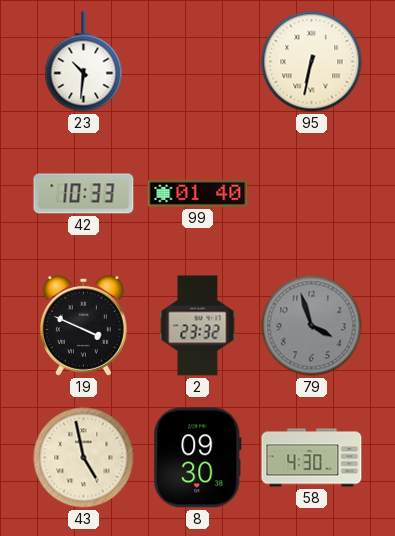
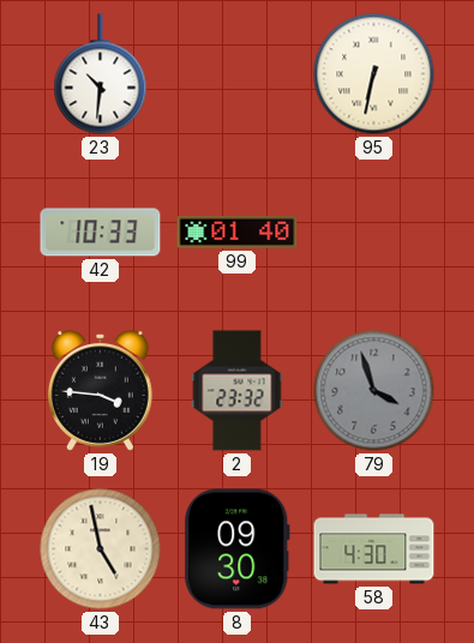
19: 3:49 -> 3:46
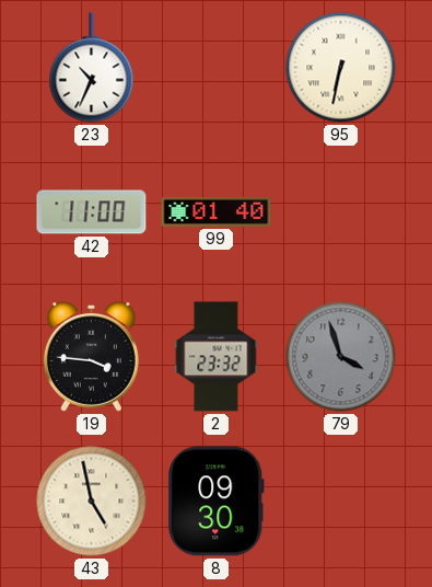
23: 10:31 -> 10:34
42: 10:33 -> 11:00
58: 4:30 -> none
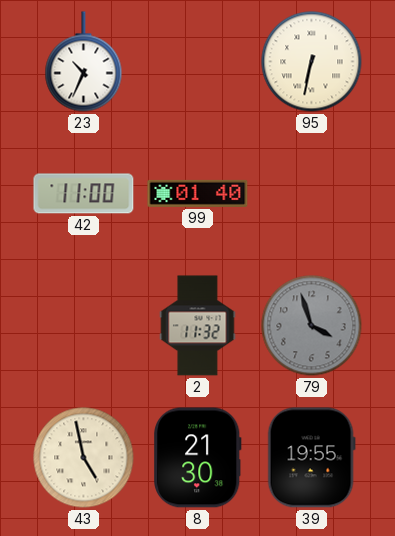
19: 3:46 -> none
2: 23:32 -> 11:32
8: 09:30 -> 21:30
39: none -> 19:55
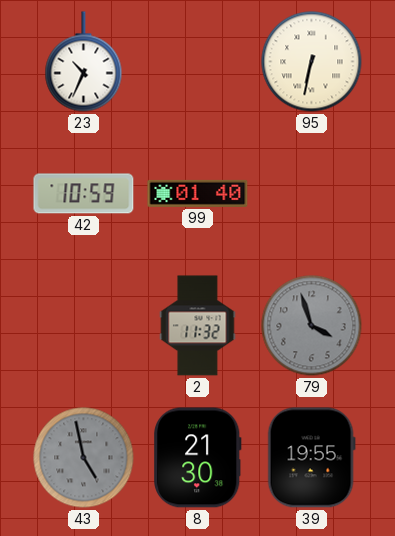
42: 11:00 -> 10:59
43 dial: cream -> grey
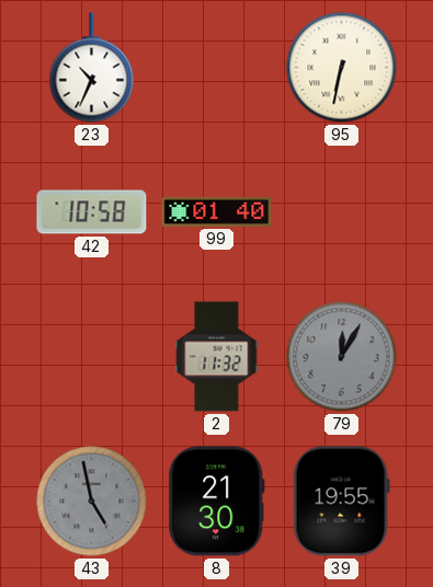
42: 10:59 -> 10:58
79: 3:57 -> 12:05
